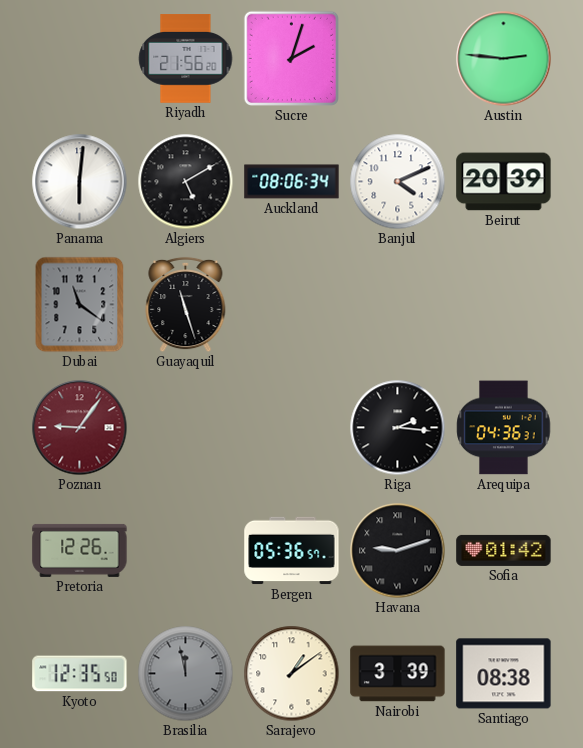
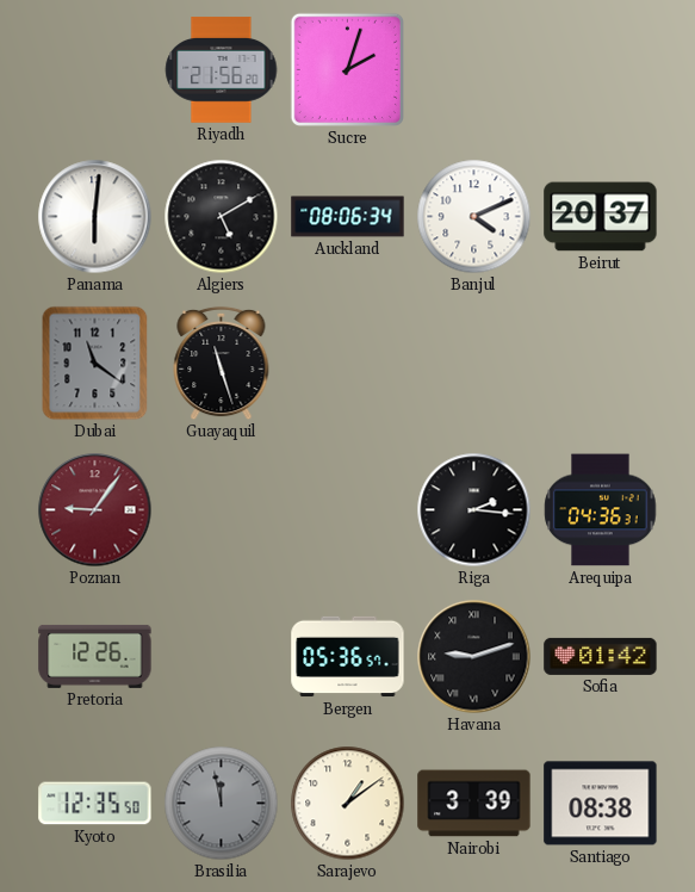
Austin: 2:46 -> none
Beirut: 20:39 -> 20:37
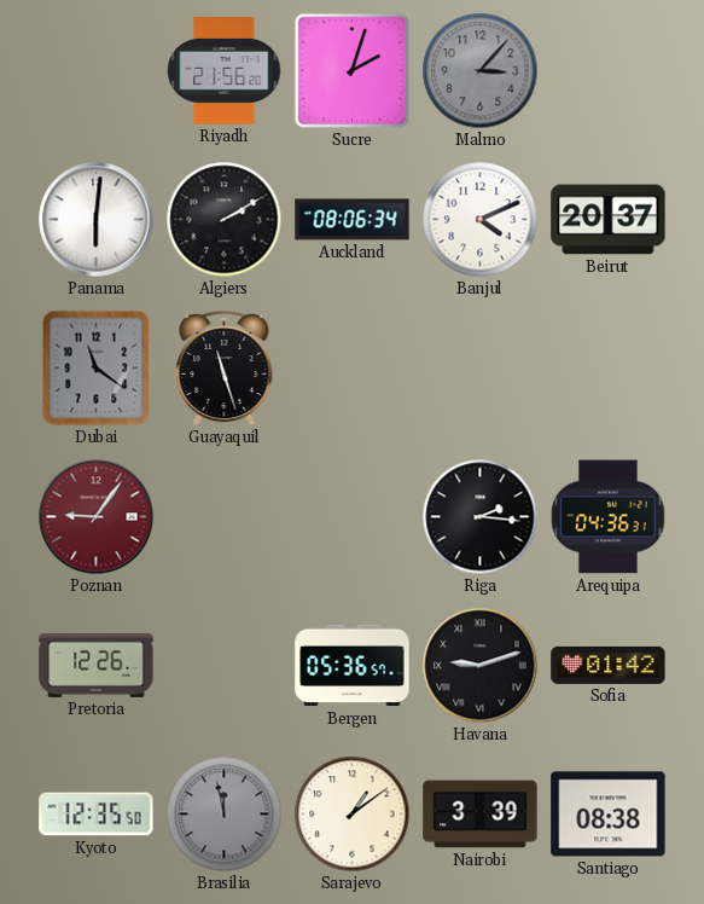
Malmo: none -> 3:07
Algiers: 5:10 -> 2:10
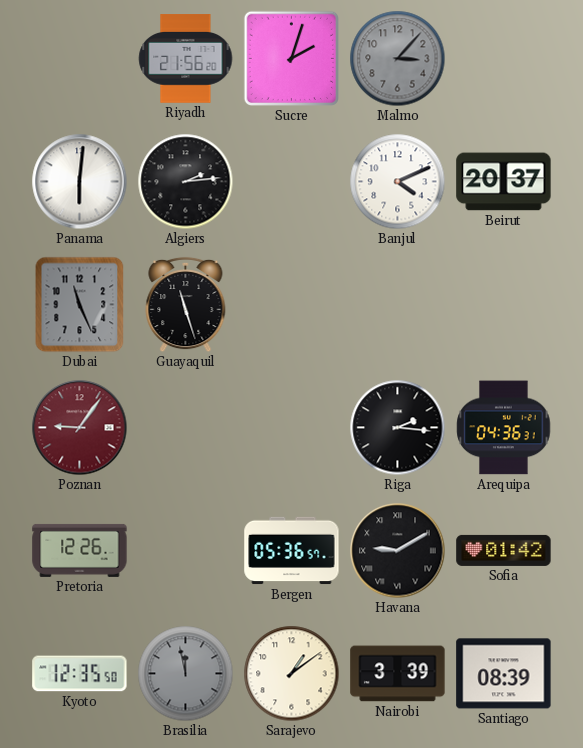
Algiers: 2:10 -> 2:14
Auckland: 08:06 -> none
Dubai: 11:21 -> 11:26
Havana: 9:12 -> 9:10
Santiago: 08:38 -> 08:39
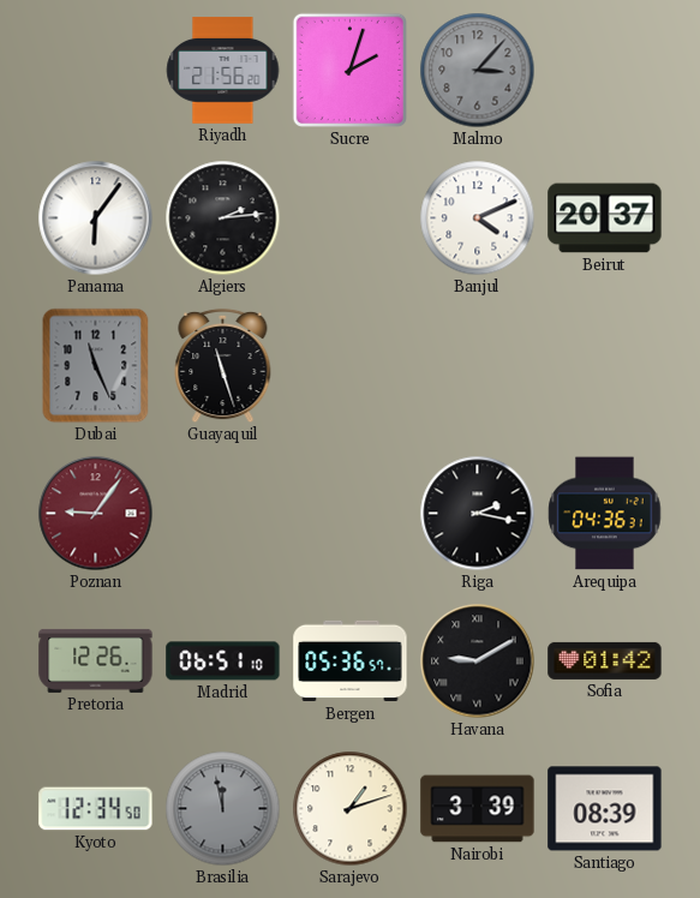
Panama: 6:01 -> 6:06
Riga: 2:16 -> 2:17
Madrid: none -> 06:51
Kyoto: 12:35 -> 12:34
Sarajevo: 1:09 -> 1:12
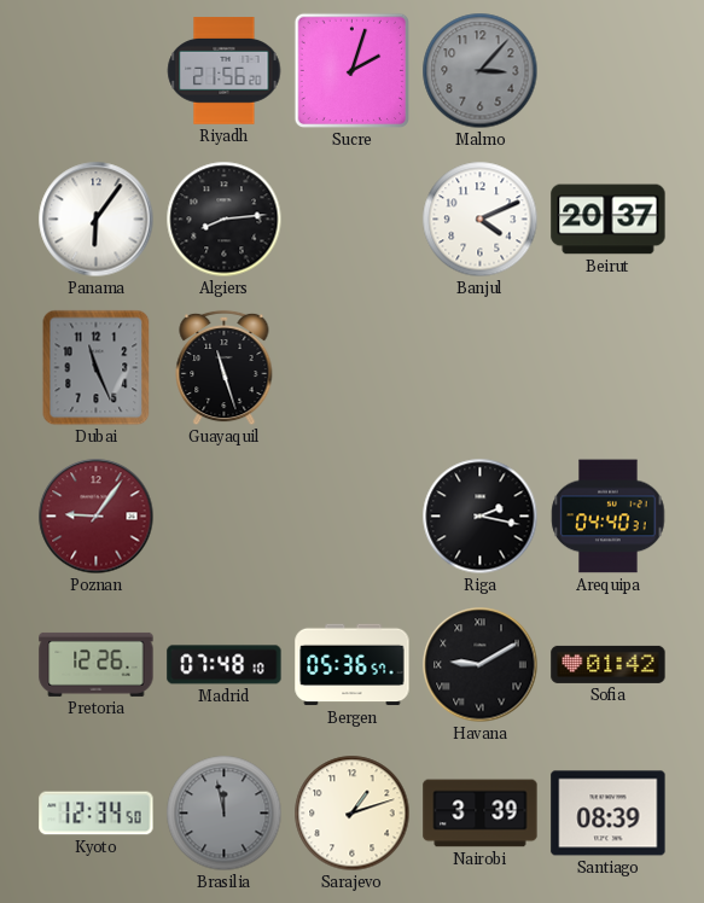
Algiers: 2:14 -> 8:14
Arequipa: 04:36 -> 04:40
Madrid: 06:51 -> 07:48
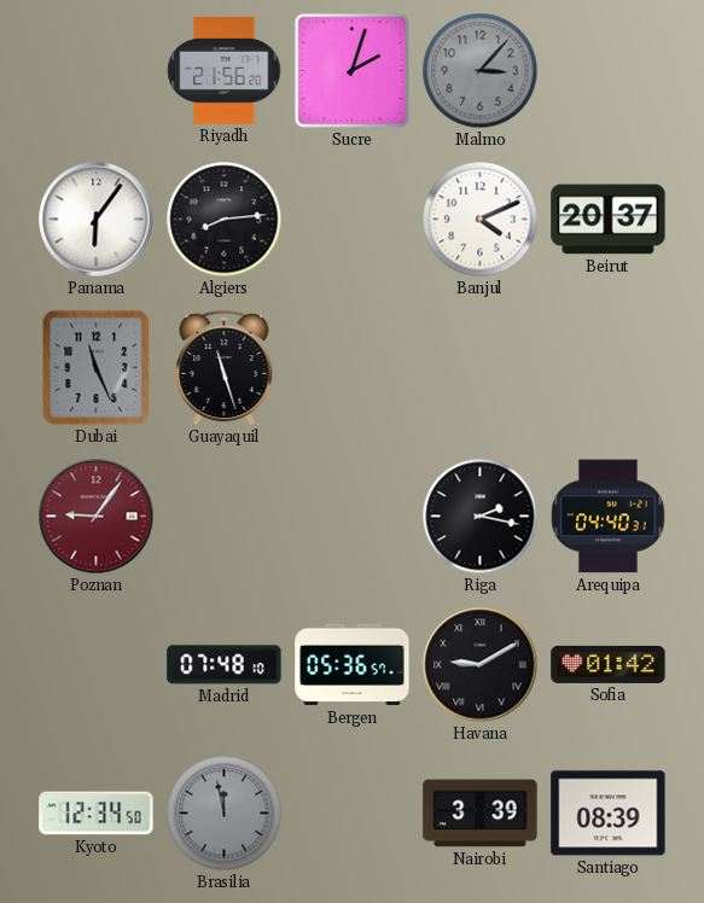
Pretoria: 12:26 -> none
Sarajevo: 1:12 -> none
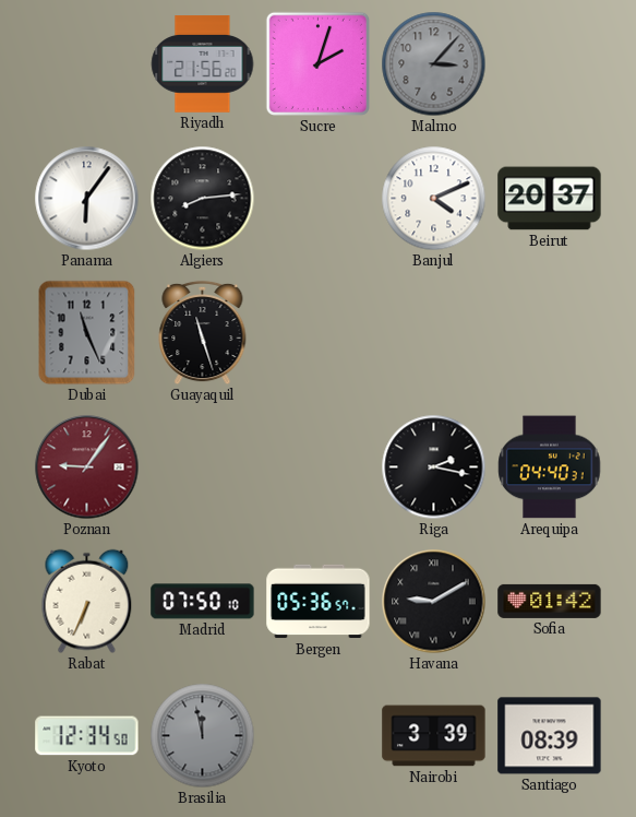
Rabat: none -> 6:34
Madrid: 07:48 -> 07:50
